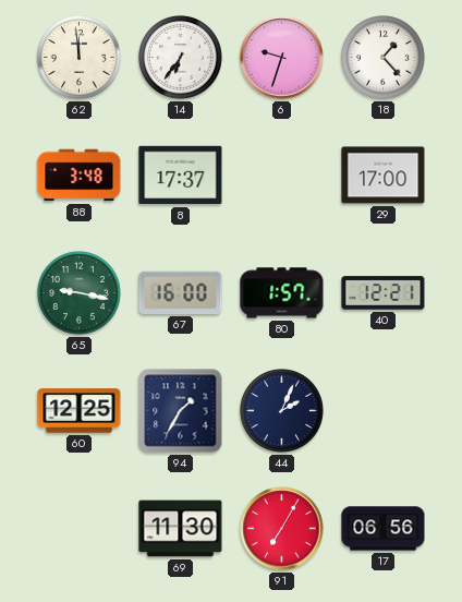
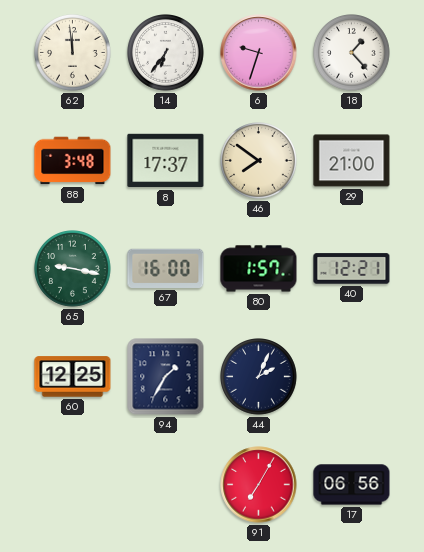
46: none -> 7:51
29: 17:00 -> 21:00
69: 11:30 -> none
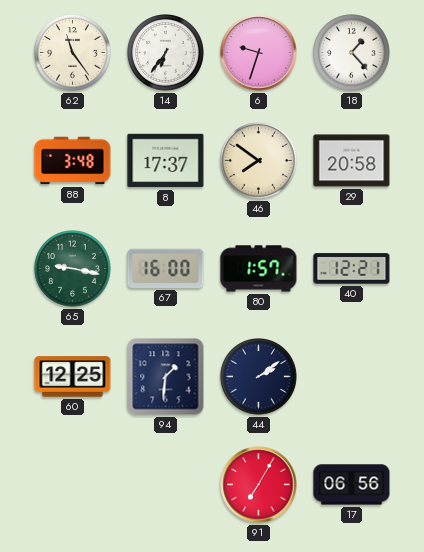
62: 11:59 -> 11:24
29: 21:00 -> 20:58
94: 1:35 -> 1:31
44: 2:04 -> 2:09
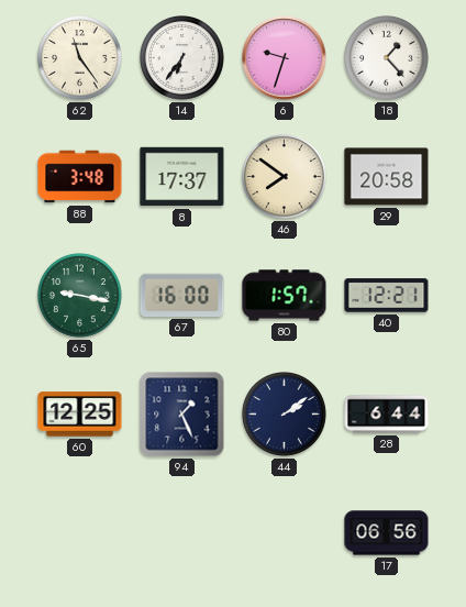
94: 1:31 -> 1:26
28: none -> 6:44
91: 7:05 -> none
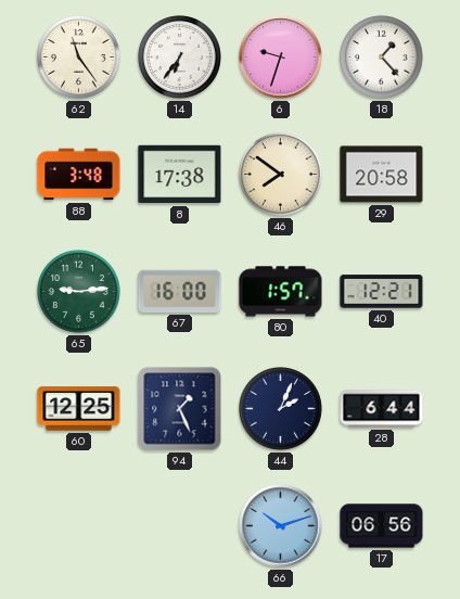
8: 17:37 -> 17:38
65: 9:17 -> 9:14
44: 2:09 -> 2:04
66: none -> 10:12
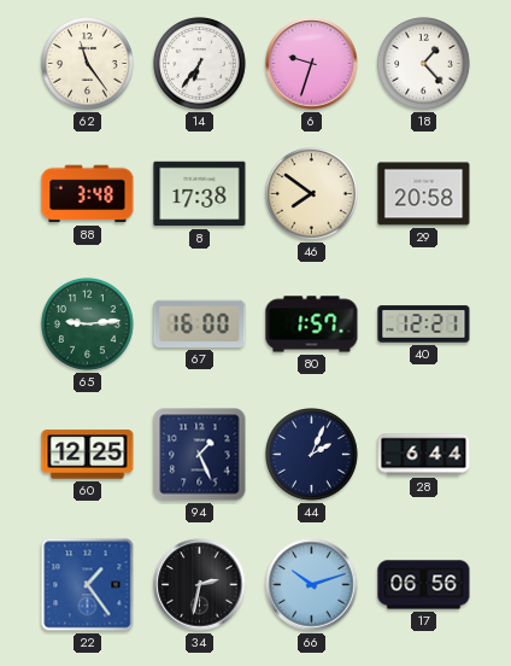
22: none -> 1:24
34: none -> 2:32
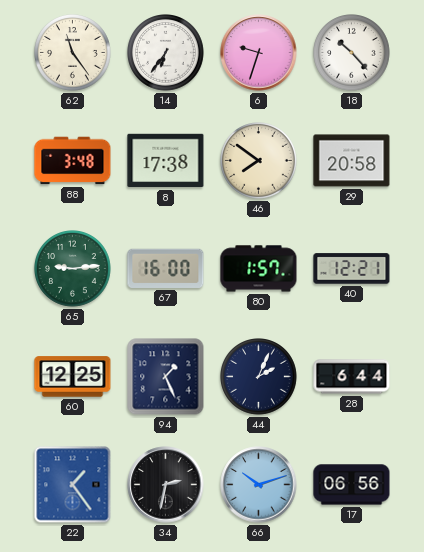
18: 1:23 -> 10:23
